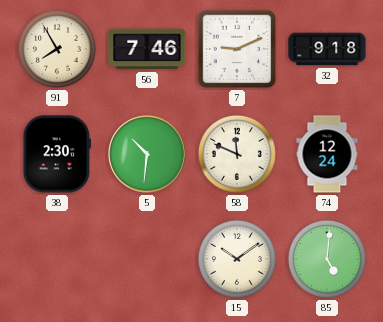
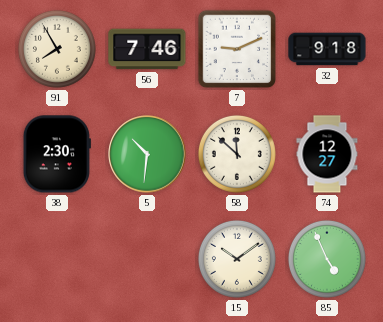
58: 11:49 -> 11:52
74: 12:24 -> 12:27
85: 5:01 -> 4:56
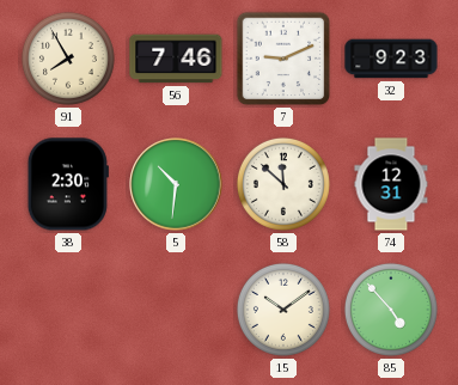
32: 9:18 -> 9:23
74: 12:27 -> 12:31
85: 4:56 -> 4:53
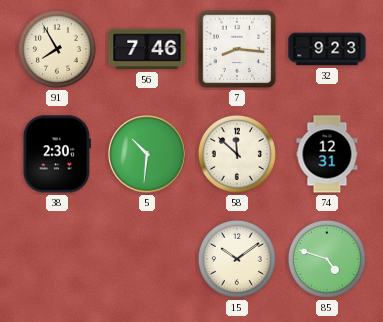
7: 9:11 -> 8:16
85: 4:53 -> 4:48
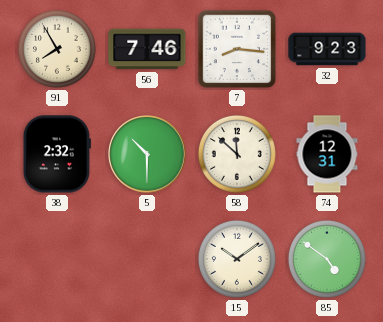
38: 2:30 -> 2:32
5: 10:31 -> 10:30
85: 4:48 -> 4:51
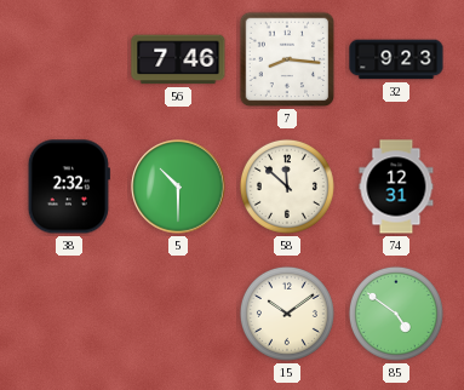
91: 7:55 -> none
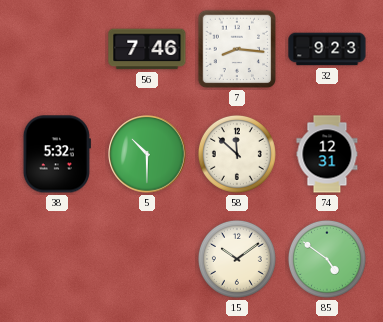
38: 2:32 -> 5:32
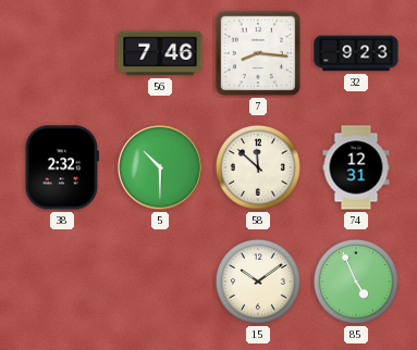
38: 5:32 -> 2:32
85: 4:51 -> 4:56
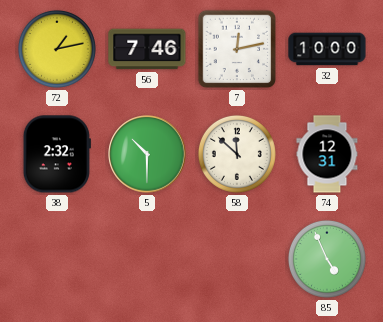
72: none -> 1:13
7: 8:16 -> 12:13
32: 9:23 -> 10:00
15: 10:09 -> none
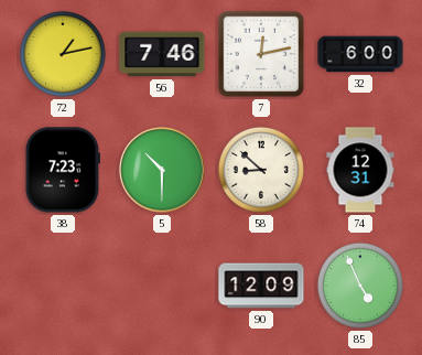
32: 10:00 -> 6:00
38: 2:32 -> 7:23
58: 11:52 -> 8:52
90: none -> 12:09
